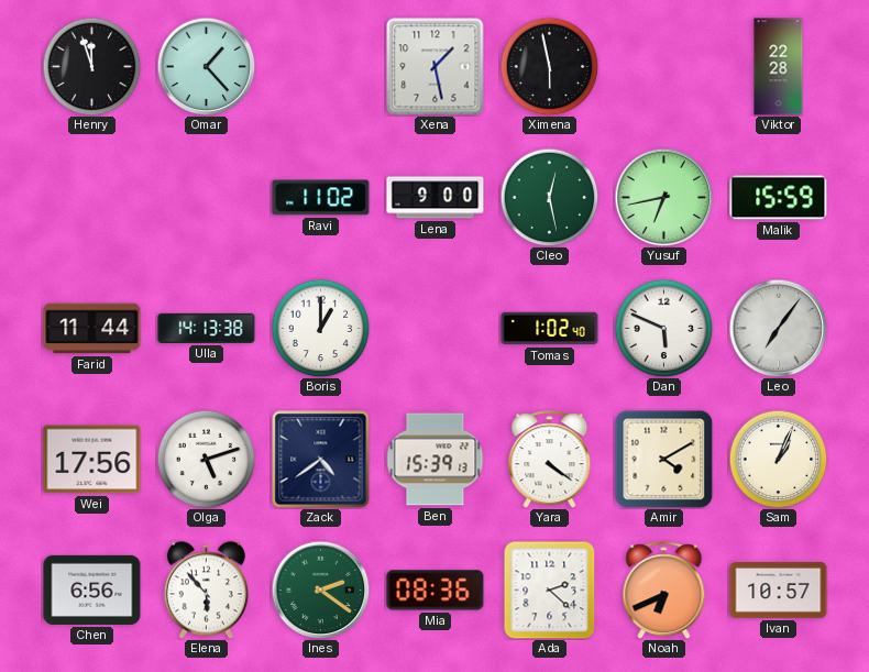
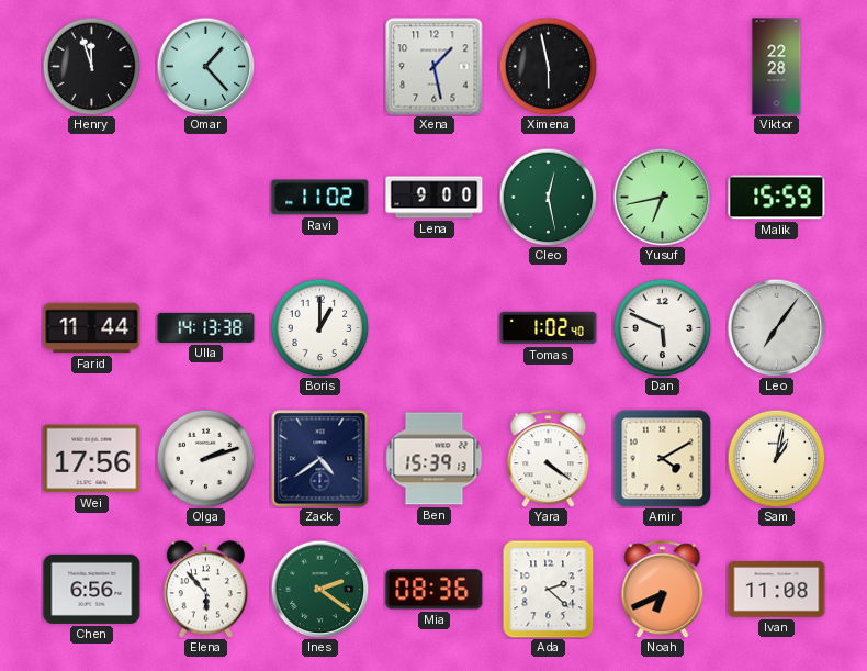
Olga: 5:12 -> 2:12
Sam: 1:04 -> 1:02
Ivan: 10:57 -> 11:08
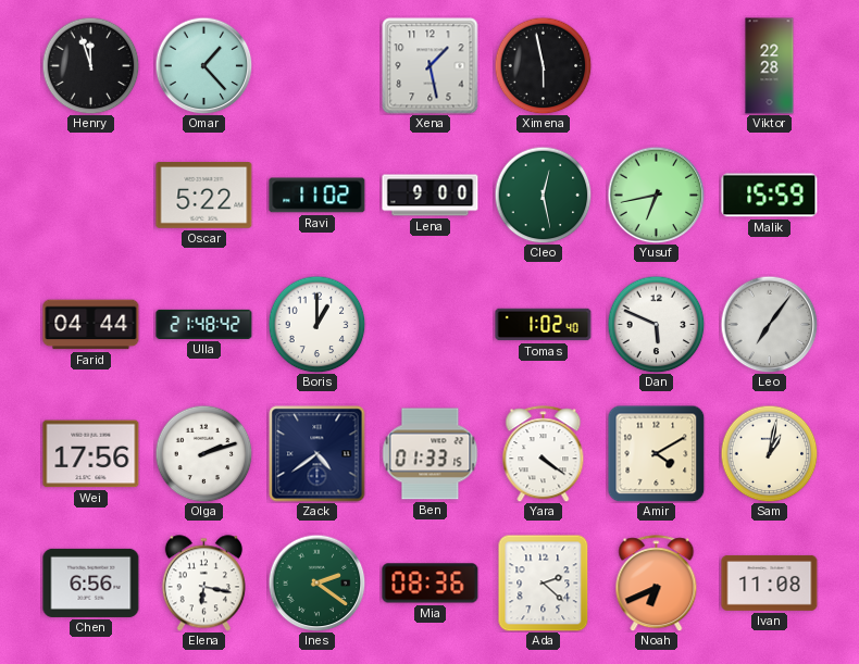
Oscar: none -> 5:22
Farid: 11:44 -> 04:44
Ulla: 14:13 -> 21:48
Ben: 15:39 -> 01:33
Elena: 5:53 -> 6:17
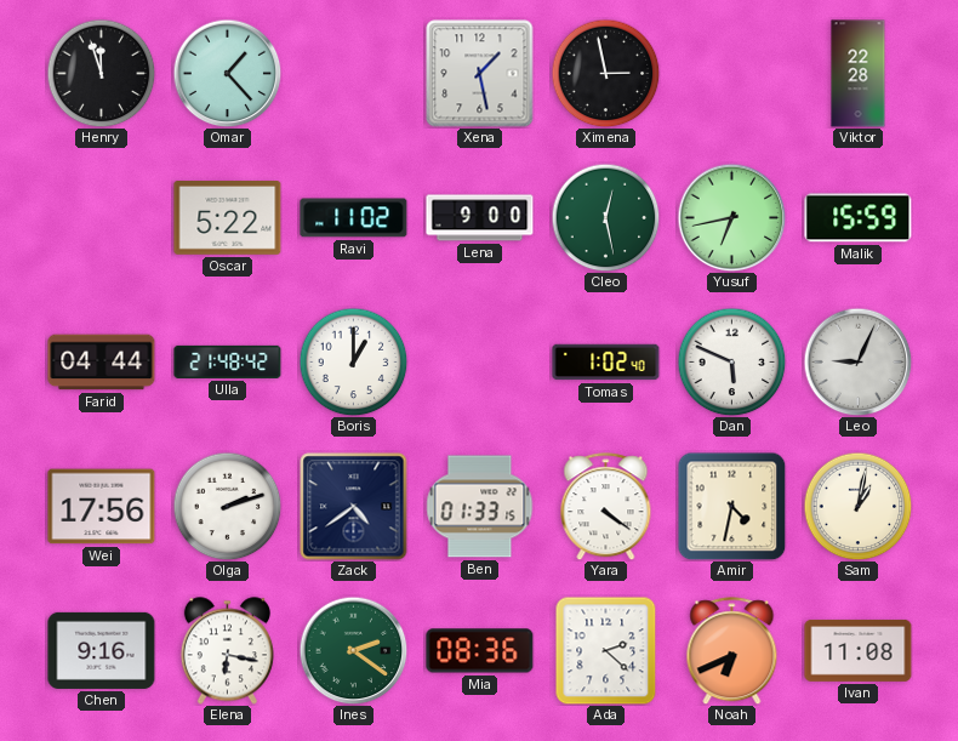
Ximena: 5:58 -> 2:58
Leo: 7:06 -> 9:04
Amir: 4:10 -> 4:32
Chen: 6:56 -> 9:16
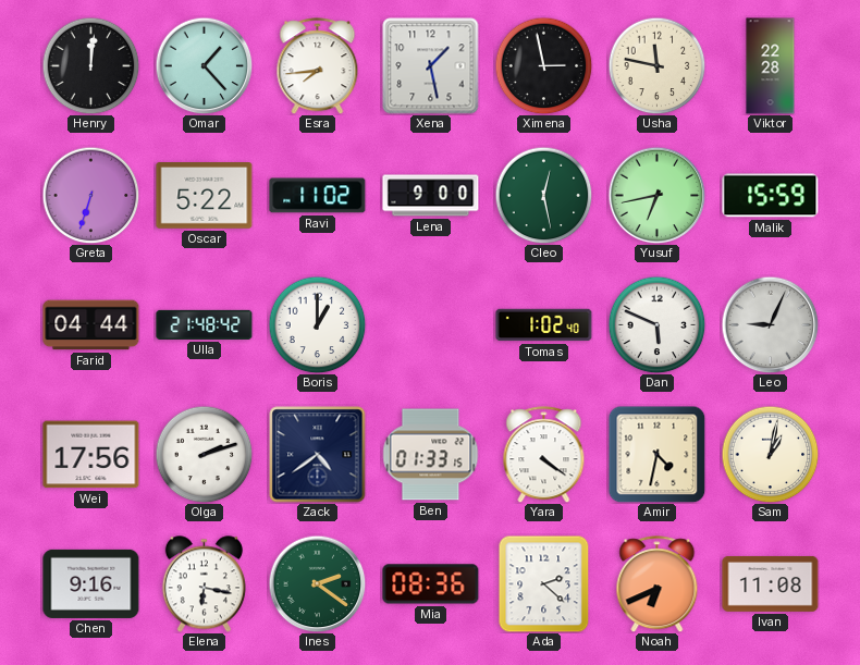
Henry: 11:57 -> 12:01
Esra: none -> 7:44
Usha: none -> 11:47
Greta: none -> 6:33
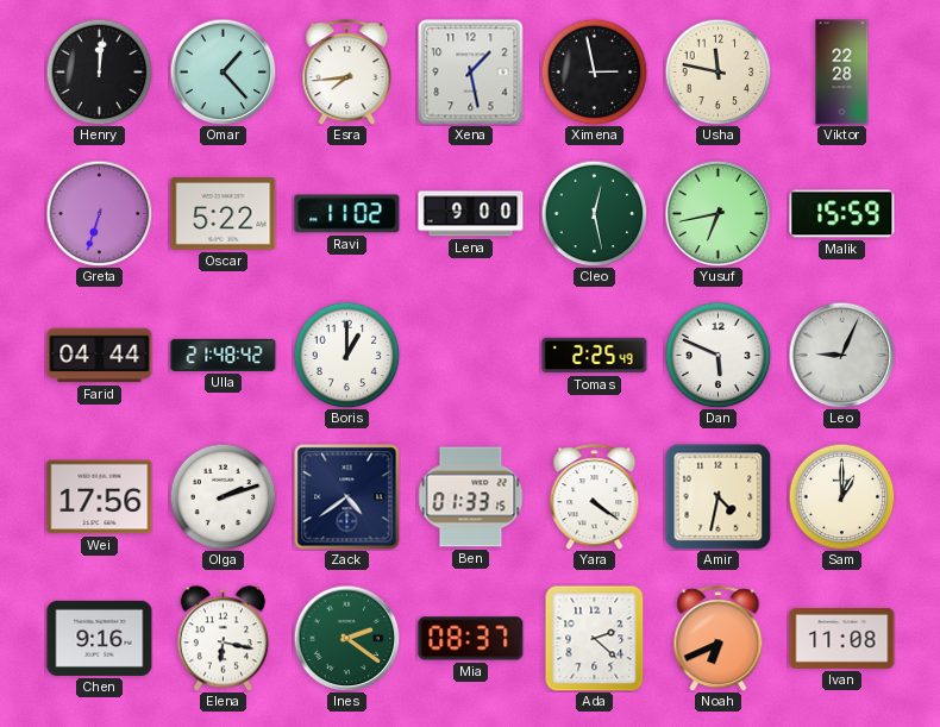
Tomas: 1:02 -> 2:25
Sam: 1:02 -> 1:00
Mia: 08:36 -> 08:37
